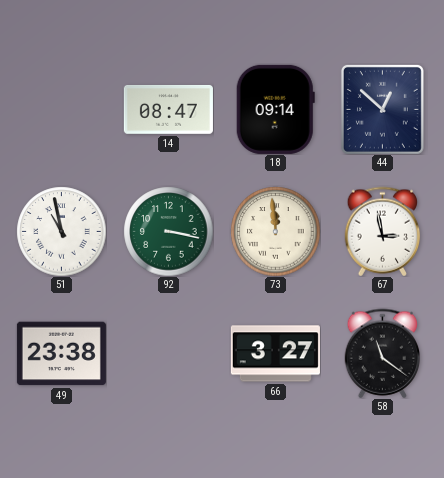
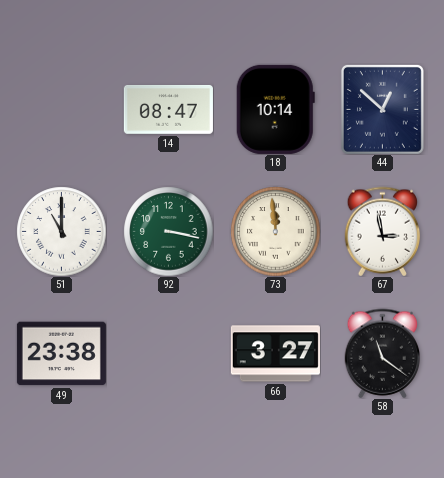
18: 09:14 -> 10:14
51: 10:58 -> 11:00
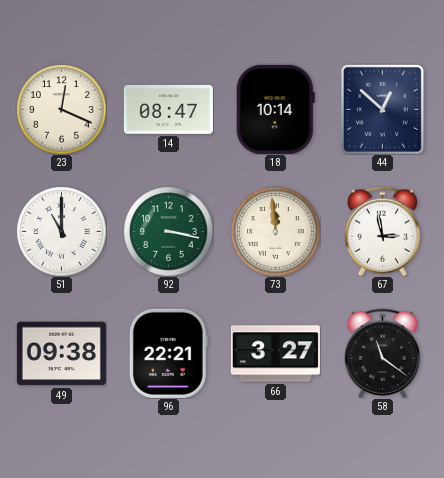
23: none -> 12:19
49: 23:38 -> 09:38
96: none -> 22:21
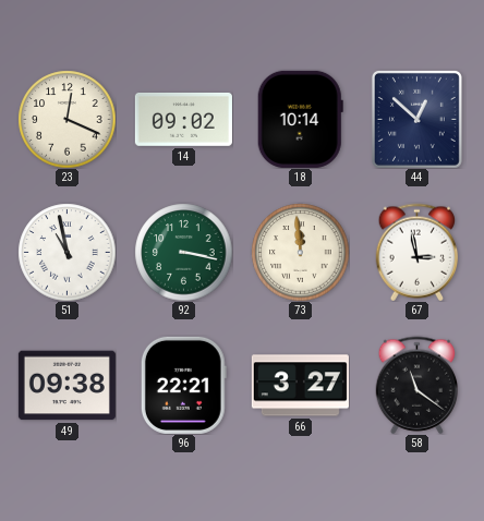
14: 08:47 -> 09:02
51: 11:00 -> 10:58
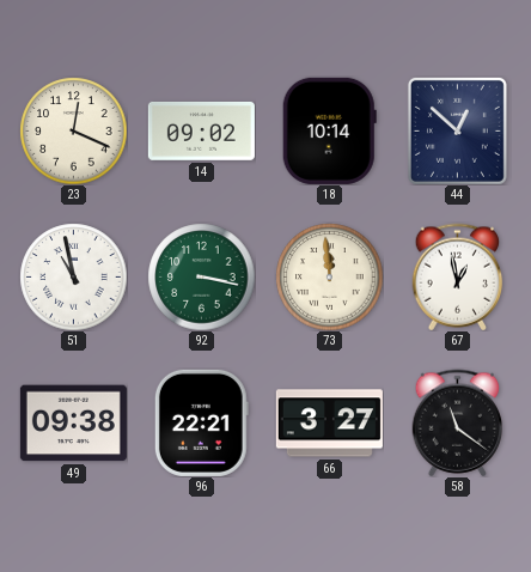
67: 2:58 -> 12:58
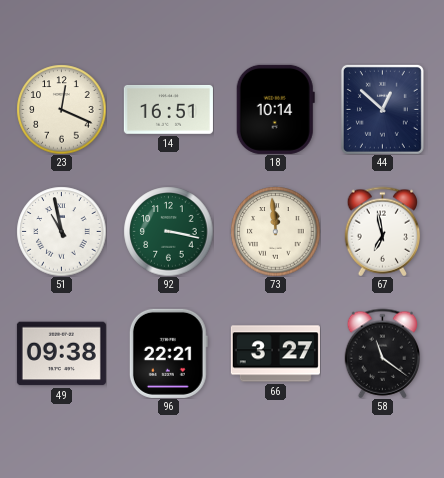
14: 09:02 -> 16:51
67: 12:58 -> 6:58
